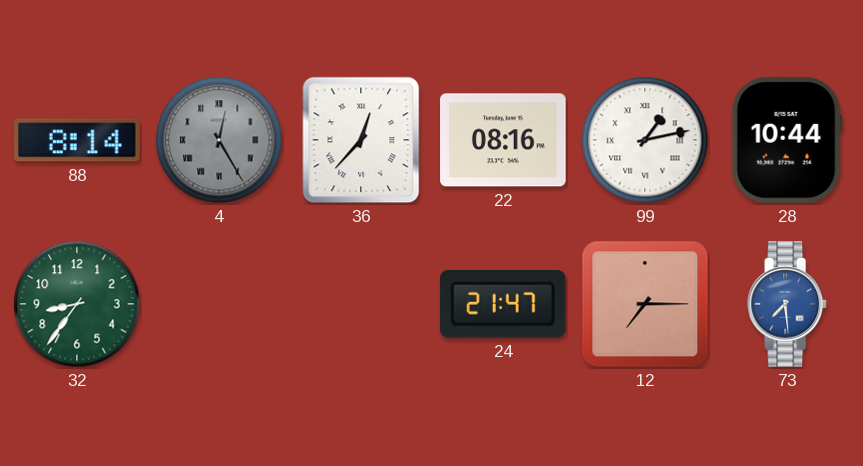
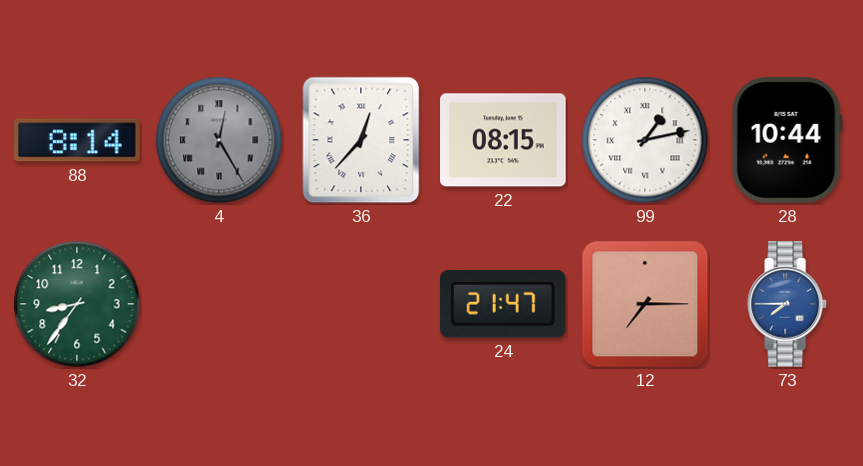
22: 08:16 -> 08:15
73: 7:29 -> 7:45
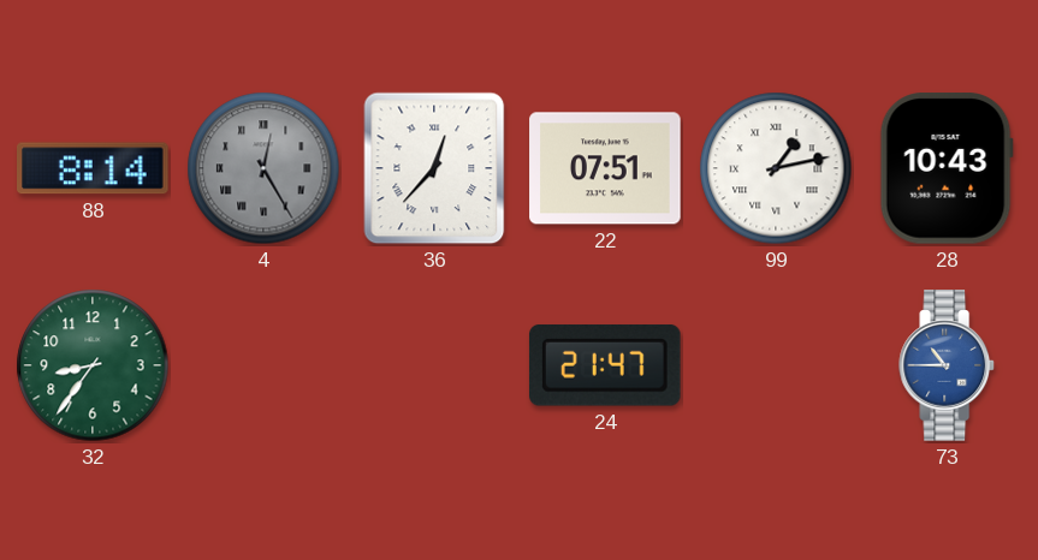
22: 08:15 -> 07:51
28: 10:44 -> 10:43
12: 7:15 -> none
73: 7:45 -> 10:45
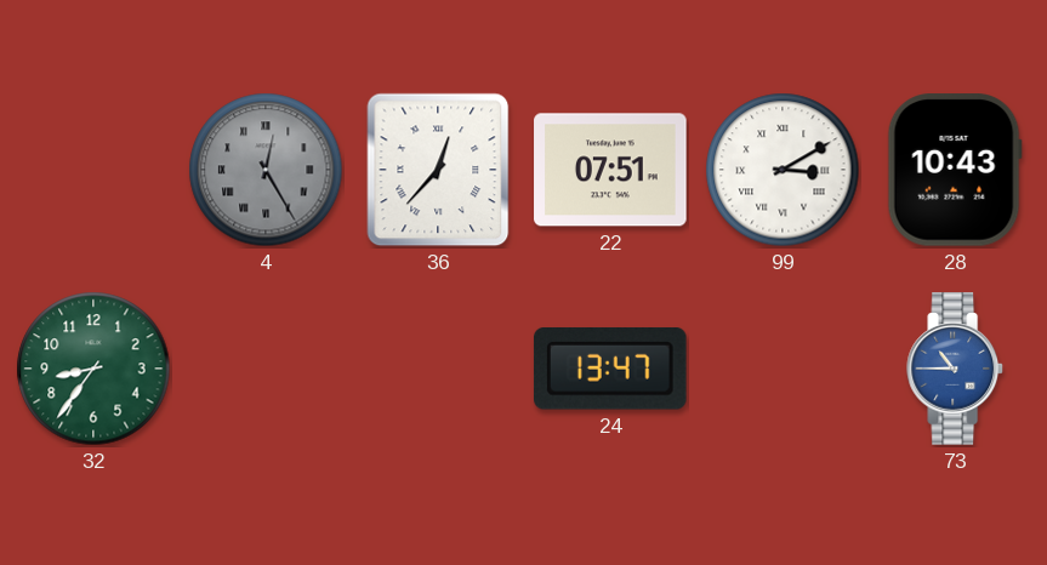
88: 8:14 -> none
99: 1:13 -> 3:10
24: 21:47 -> 13:47
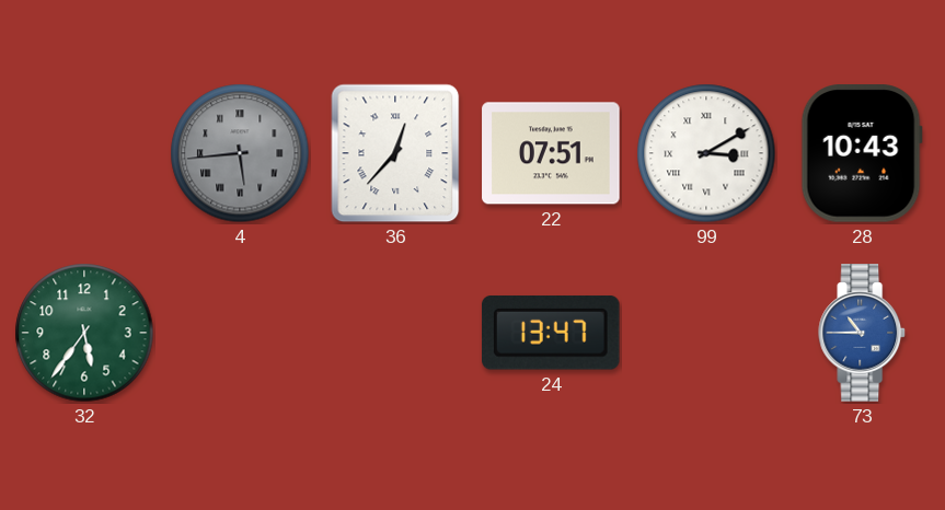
4: 12:25 -> 5:44
32: 8:36 -> 5:36
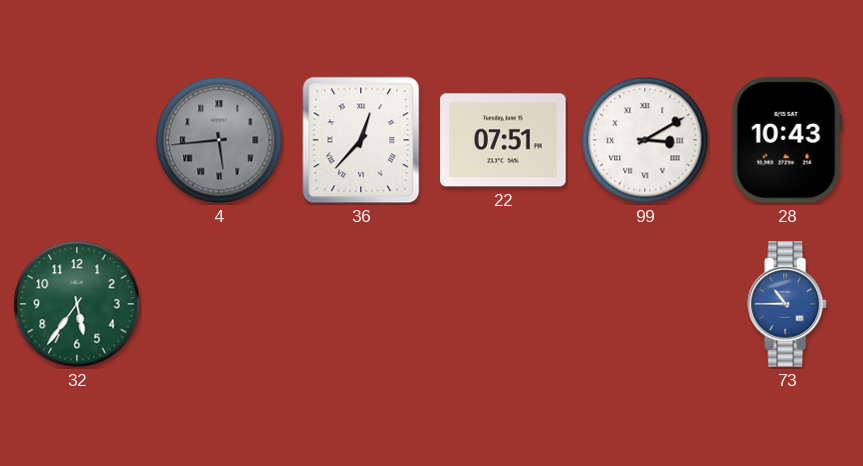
24: 13:47 -> none
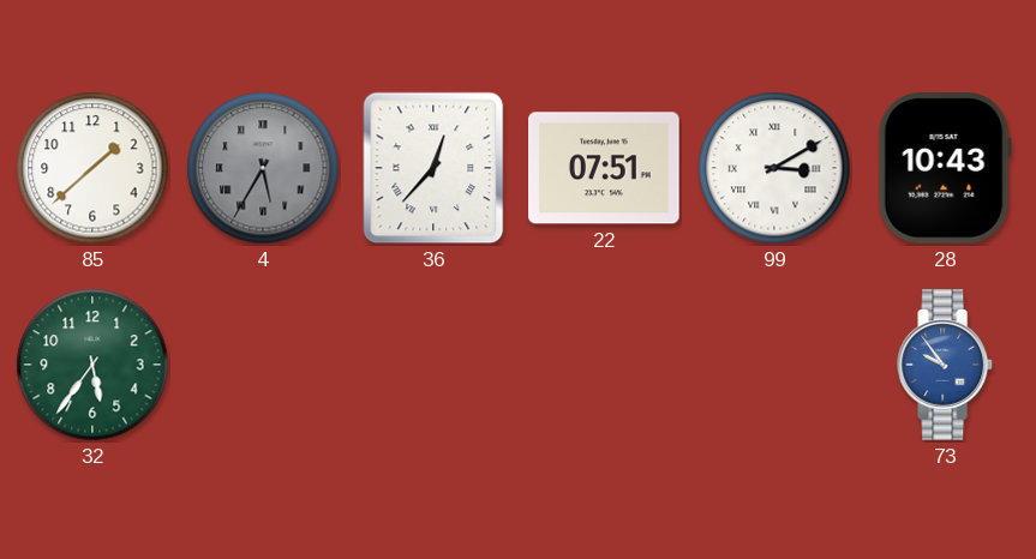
85: none -> 1:38
4: 5:44 -> 5:35
73: 10:45 -> 9:54
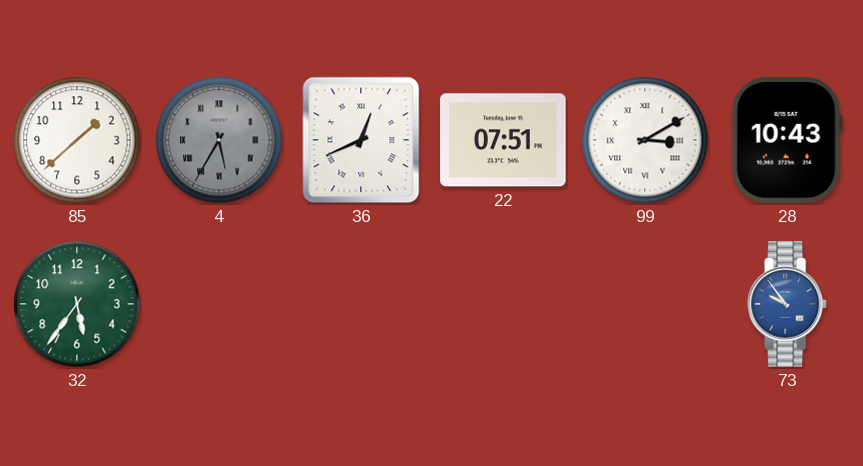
36: 12:37 -> 12:41
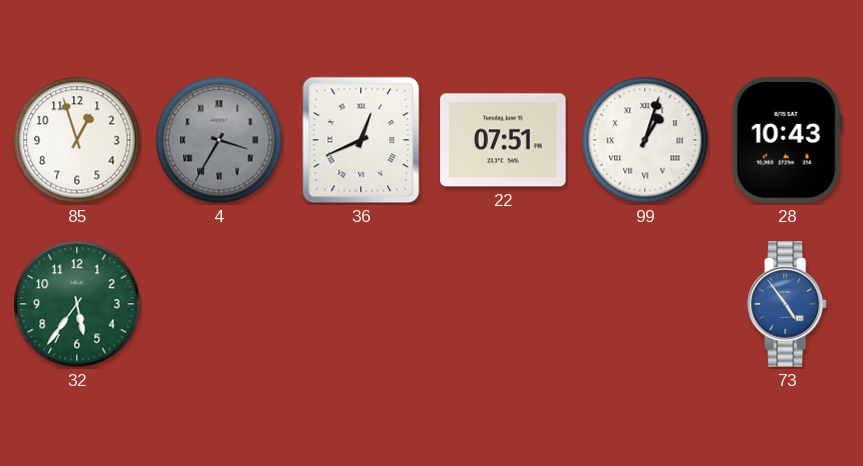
85: 1:38 -> 12:57
4: 5:35 -> 3:35
99: 3:10 -> 1:03
73: 9:54 -> 4:54
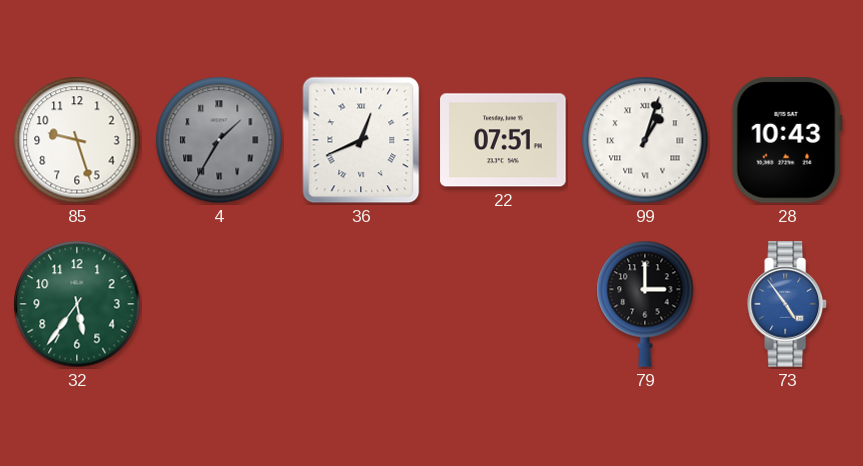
85: 12:57 -> 9:27
4: 3:35 -> 1:35
79: none -> 3:00
